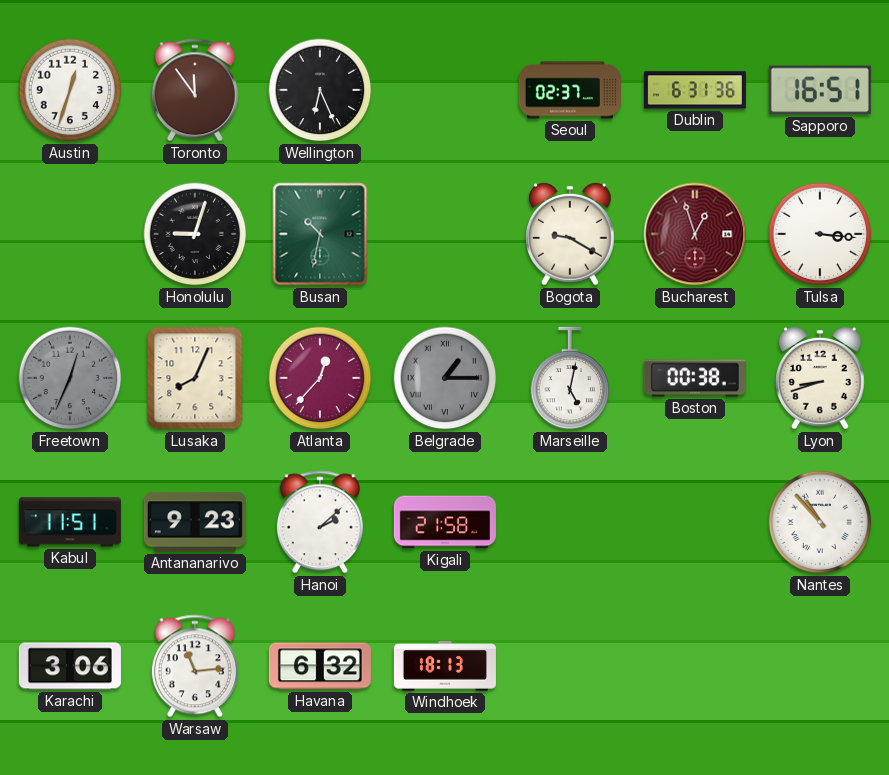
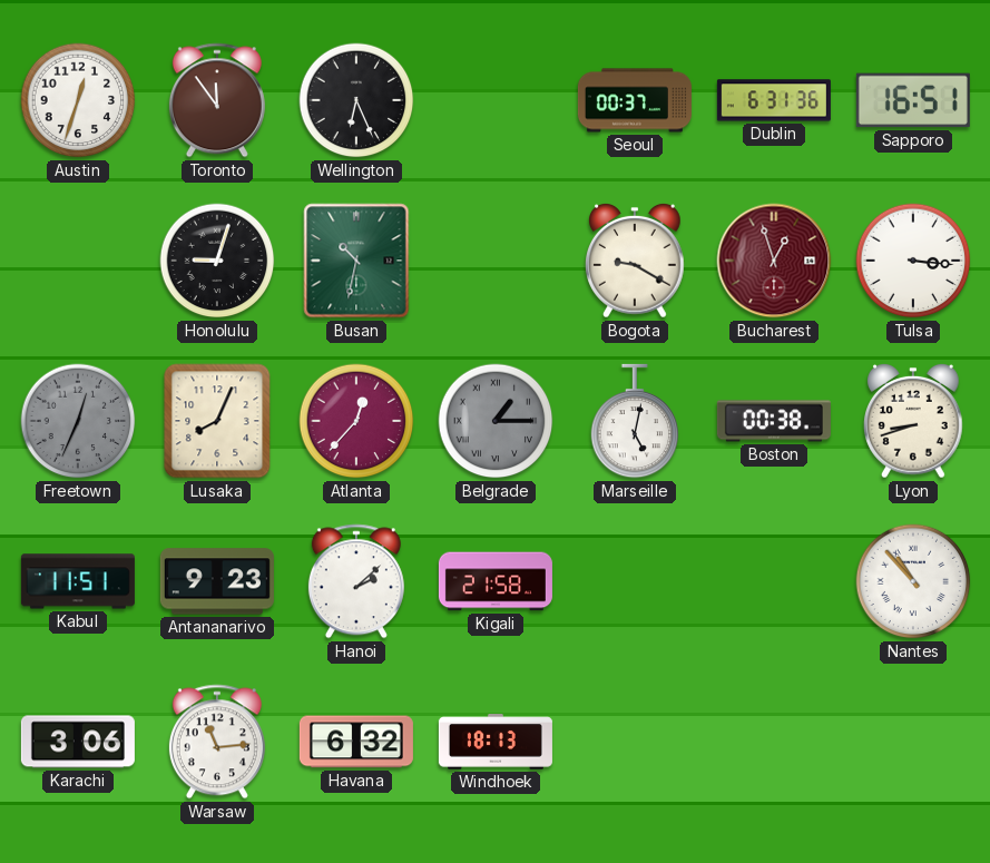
Seoul: 02:37 -> 00:37
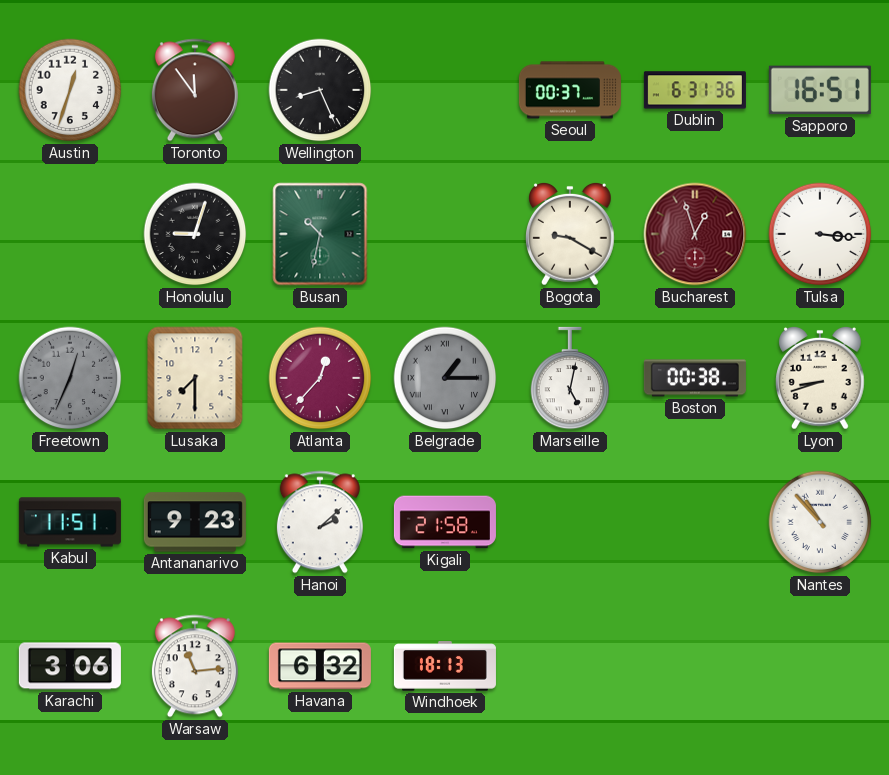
Wellington: 6:26 -> 8:26
Lusaka: 8:04 -> 7:30
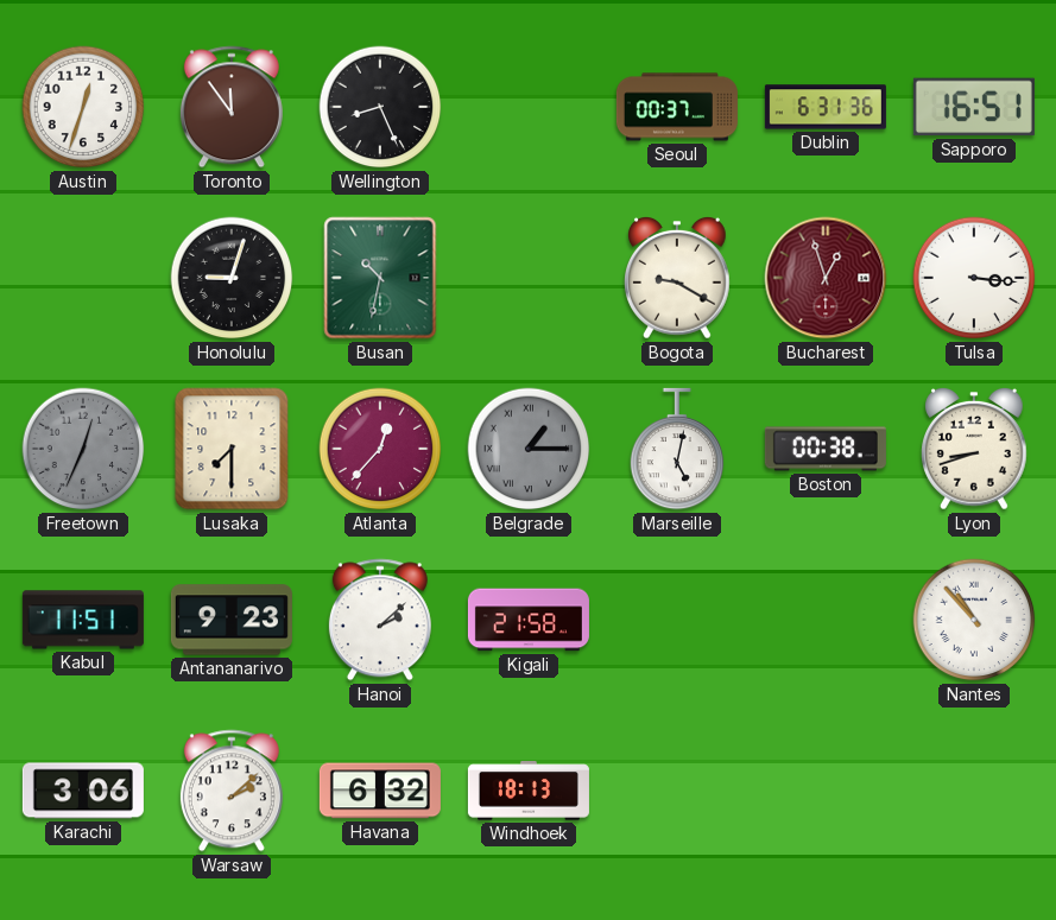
Warsaw: 11:14 -> 2:08
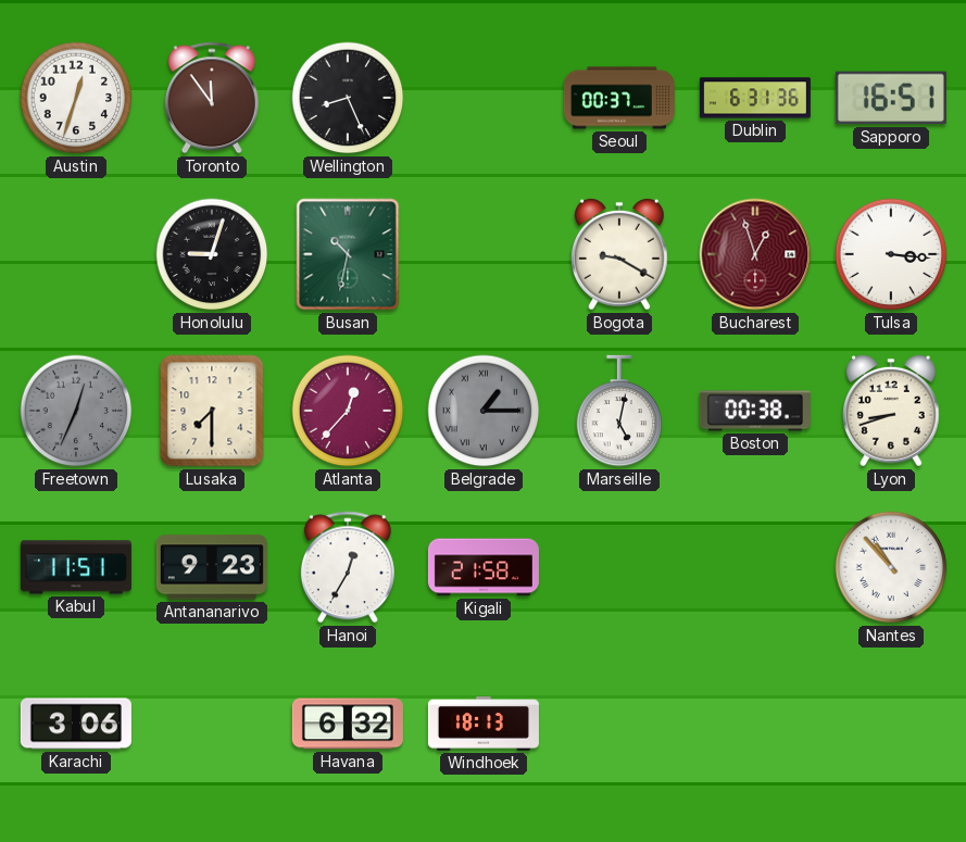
Hanoi: 2:08 -> 12:35
Warsaw: 2:08 -> none
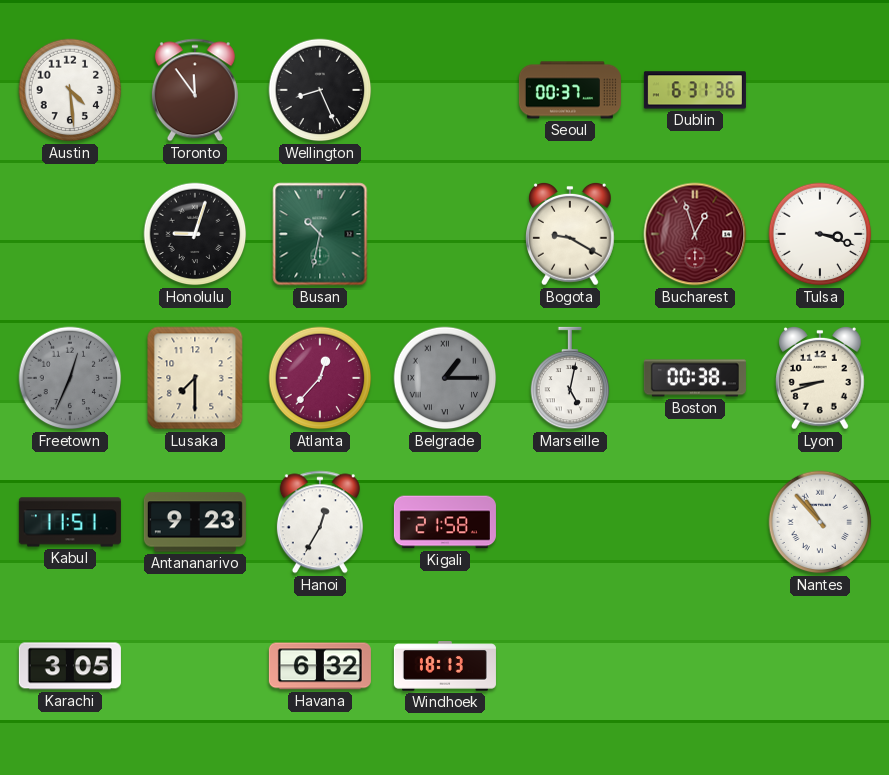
Austin: 12:33 -> 4:29
Sapporo: 16:51 -> none
Tulsa: 3:16 -> 3:18
Karachi: 3:06 -> 3:05
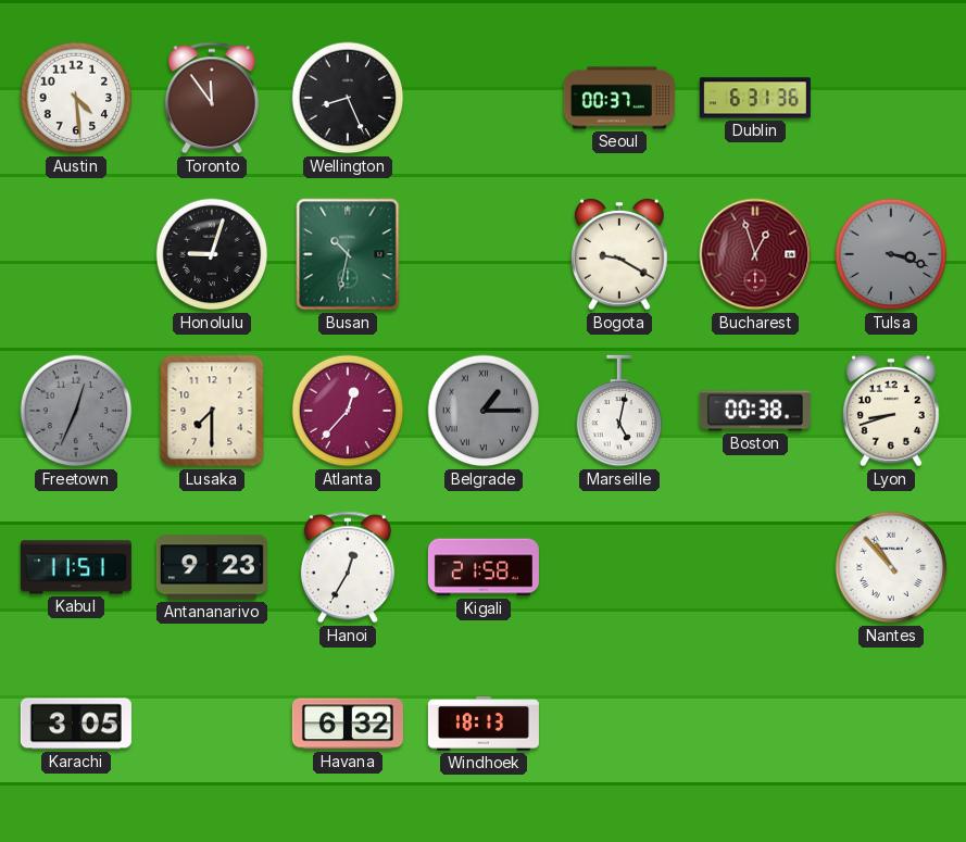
Tulsa dial: white -> grey
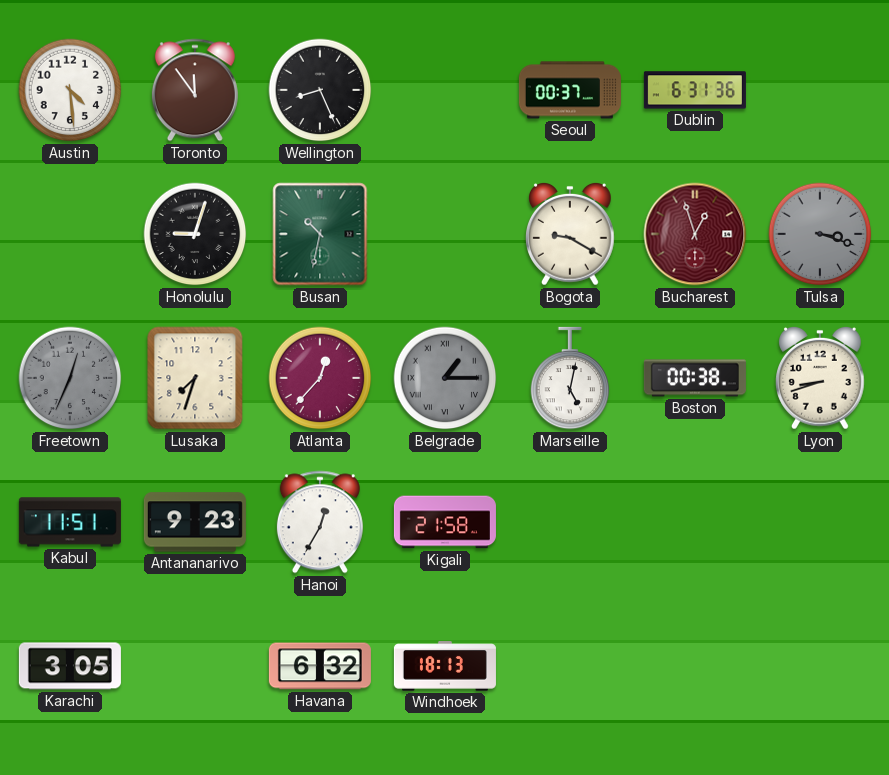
Lusaka: 7:30 -> 7:33
Nantes: 10:53 -> none
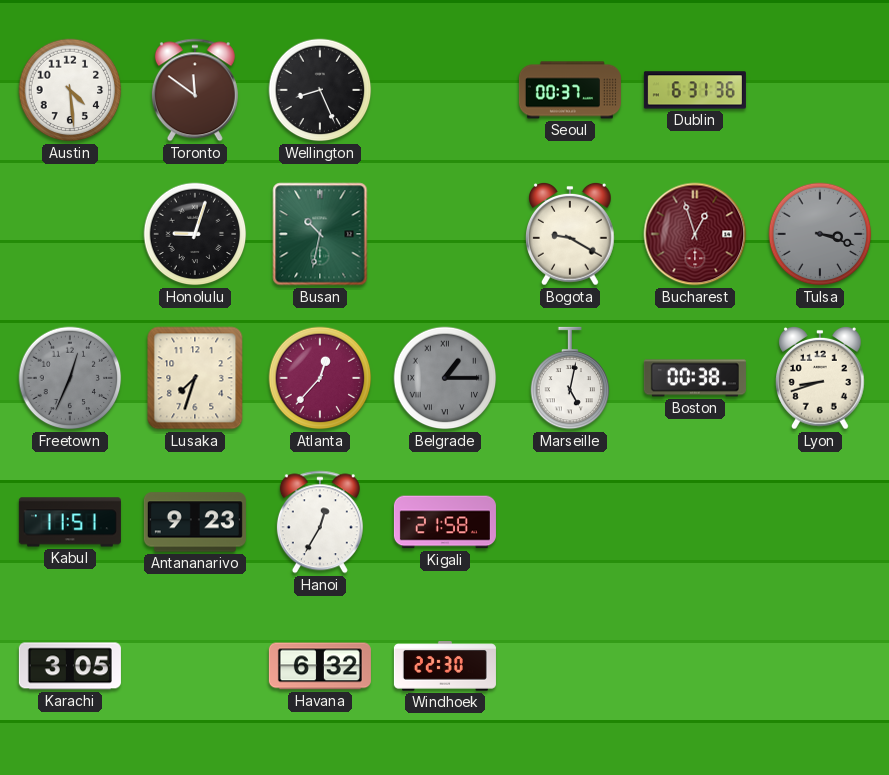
Toronto: 11:54 -> 11:51
Windhoek: 18:13 -> 22:30
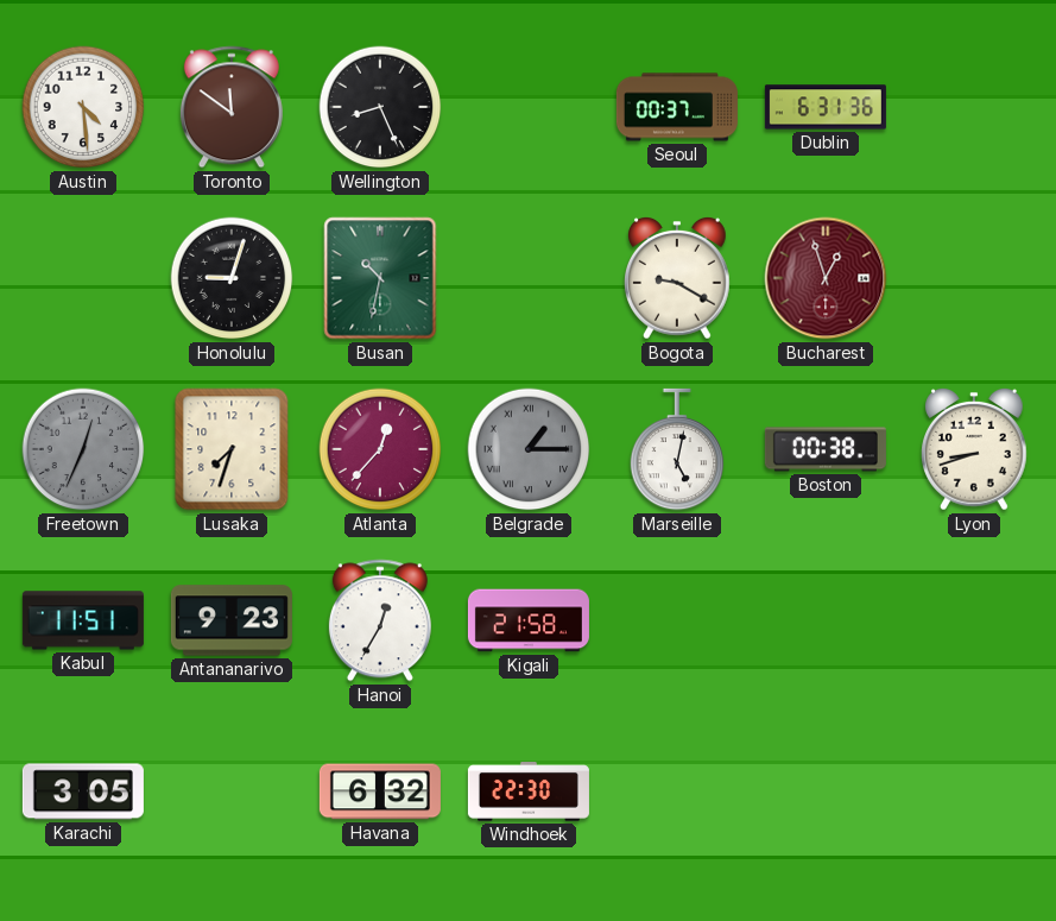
Tulsa: 3:18 -> none
